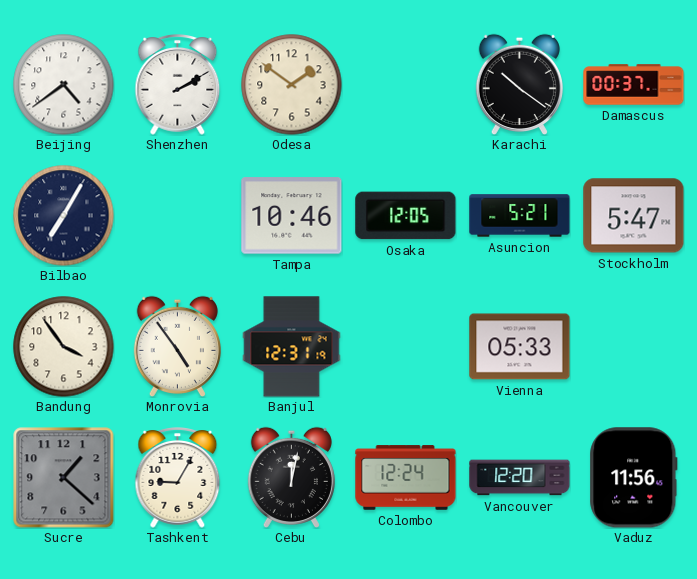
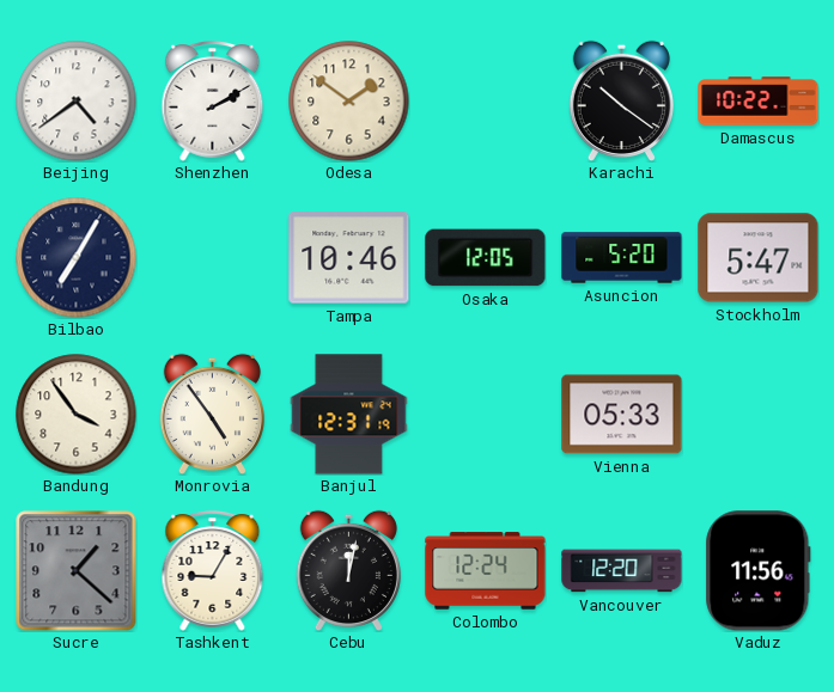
Damascus: 00:37 -> 10:22
Asuncion: 5:21 -> 5:20
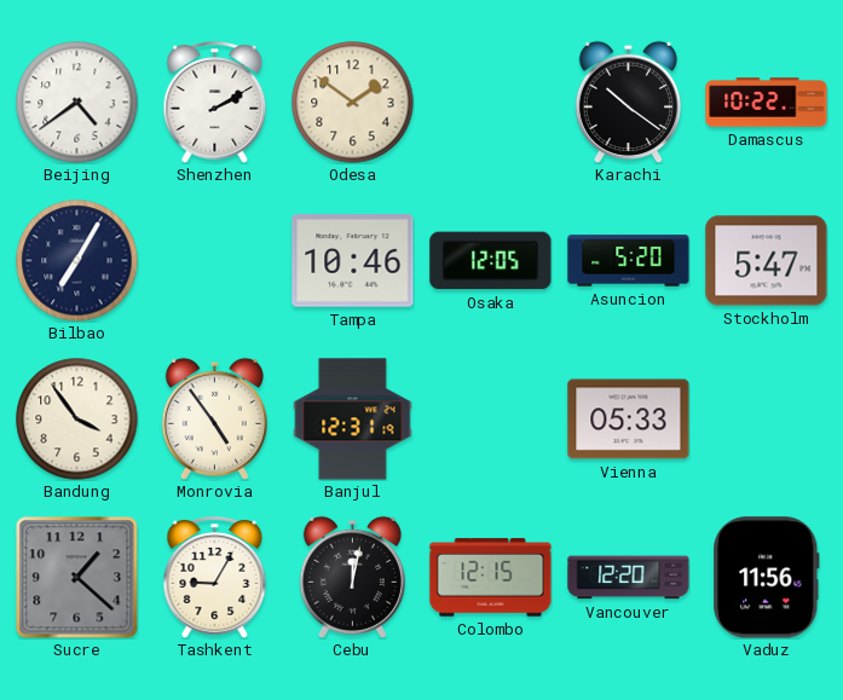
Colombo: 12:24 -> 12:15
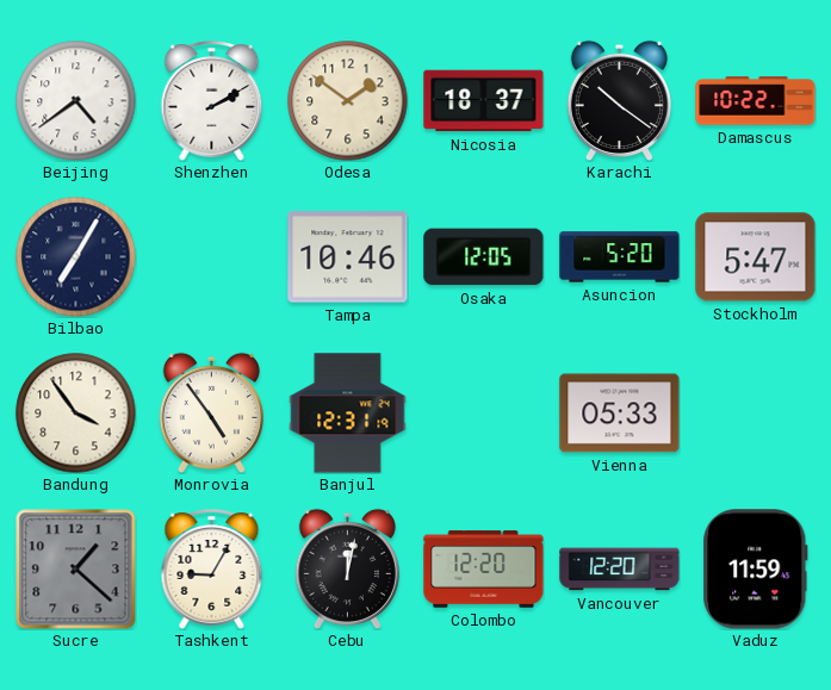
Nicosia: none -> 18:37
Colombo: 12:15 -> 12:20
Vaduz: 11:56 -> 11:59
